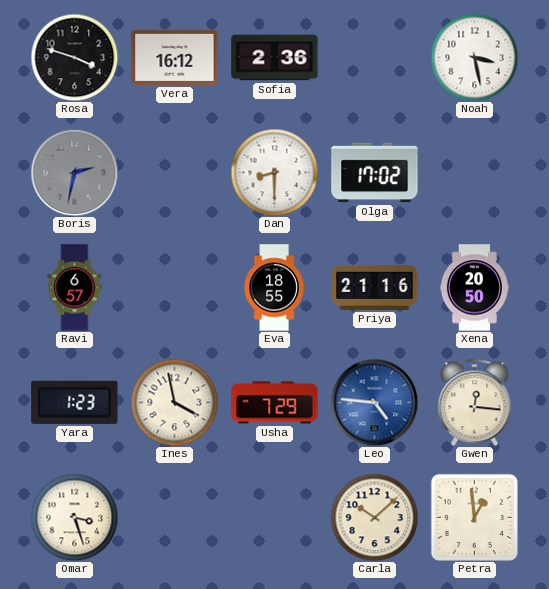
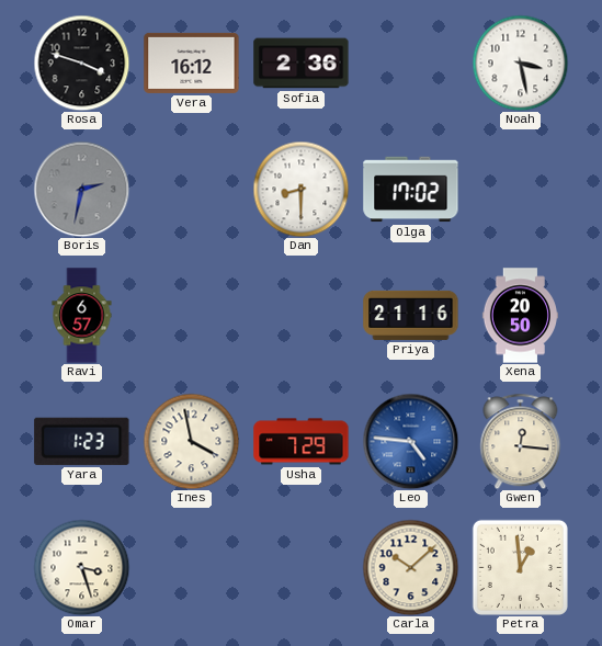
Eva: 18:55 -> none
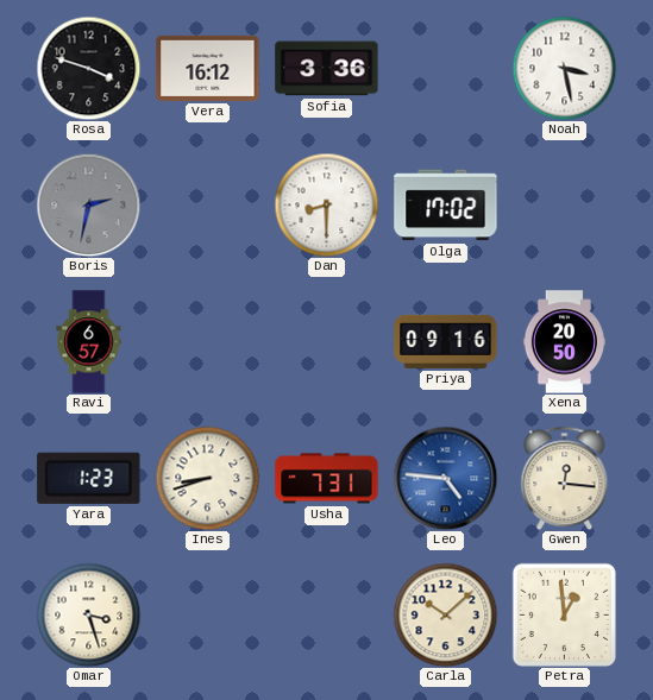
Sofia: 2:36 -> 3:36
Priya: 21:16 -> 09:16
Ines: 3:58 -> 8:42
Usha: 7:29 -> 7:31
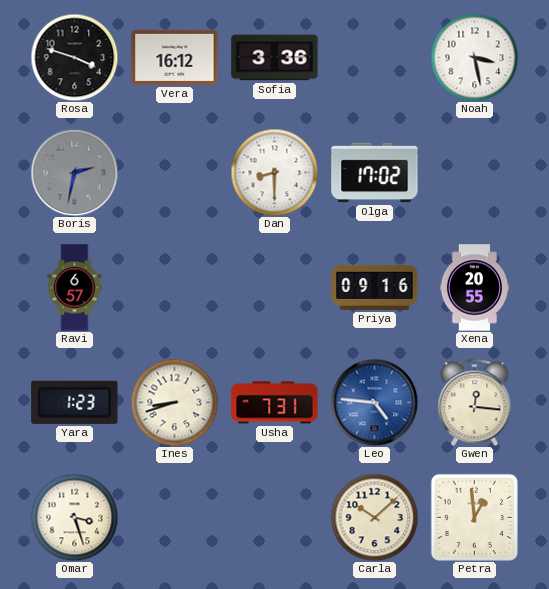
Xena: 20:50 -> 20:55
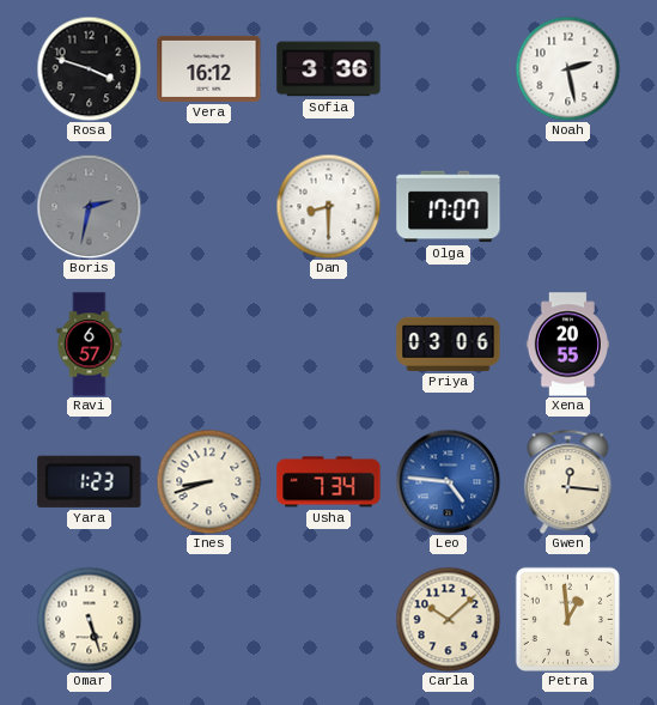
Noah: 3:28 -> 2:28
Olga: 17:02 -> 17:07
Priya: 09:16 -> 03:06
Usha: 7:31 -> 7:34
Omar: 3:27 -> 5:27
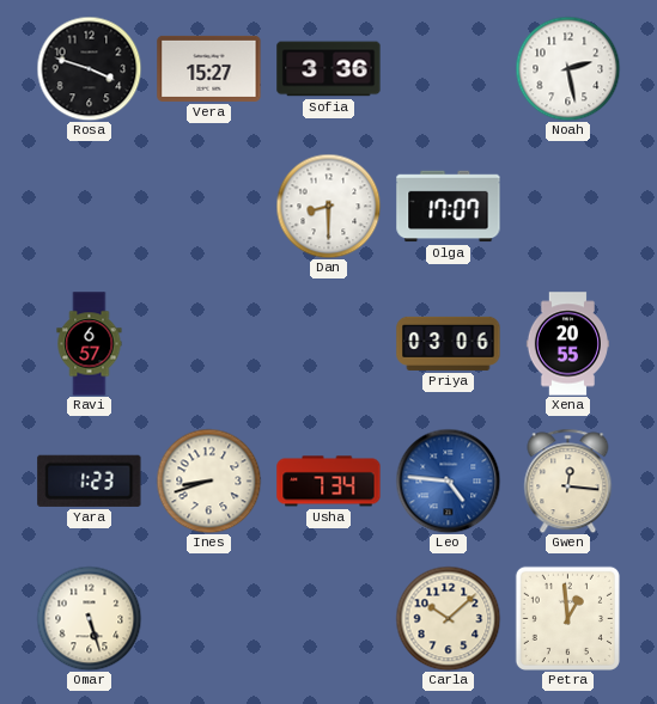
Vera: 16:12 -> 15:27
Boris: 2:32 -> none
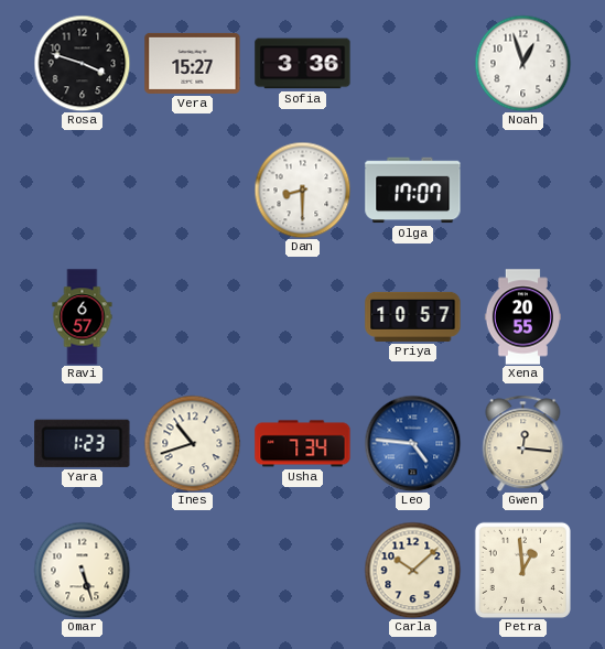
Noah: 2:28 -> 12:57
Priya: 03:06 -> 10:57
Ines: 8:42 -> 10:42
